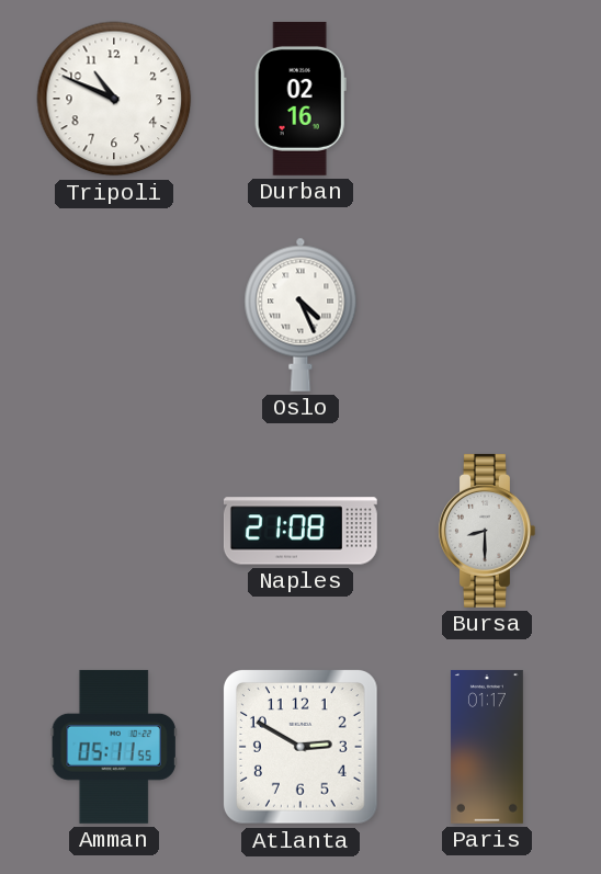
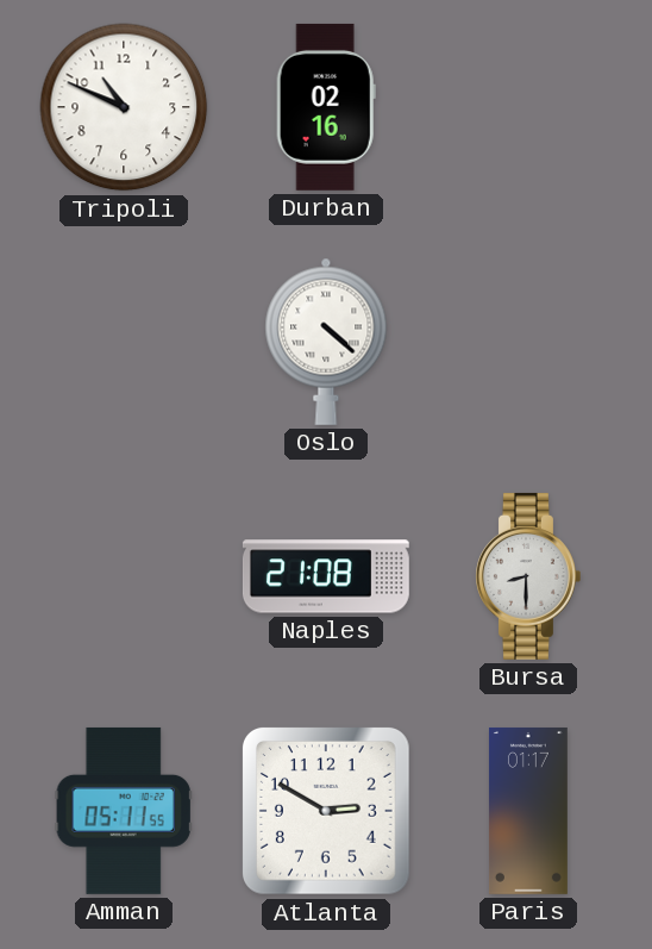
Oslo: 4:26 -> 4:22
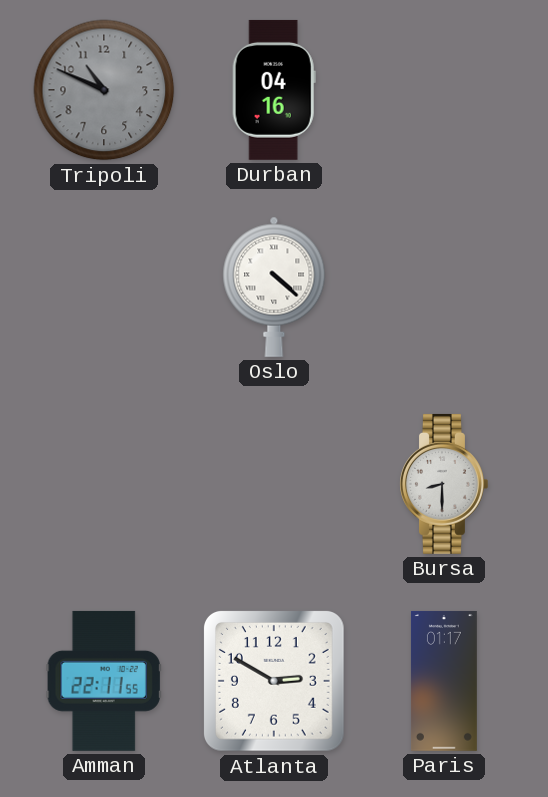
Tripoli dial: white -> grey
Durban: 02:16 -> 04:16
Naples: 21:08 -> none
Amman: 05:11 -> 22:11
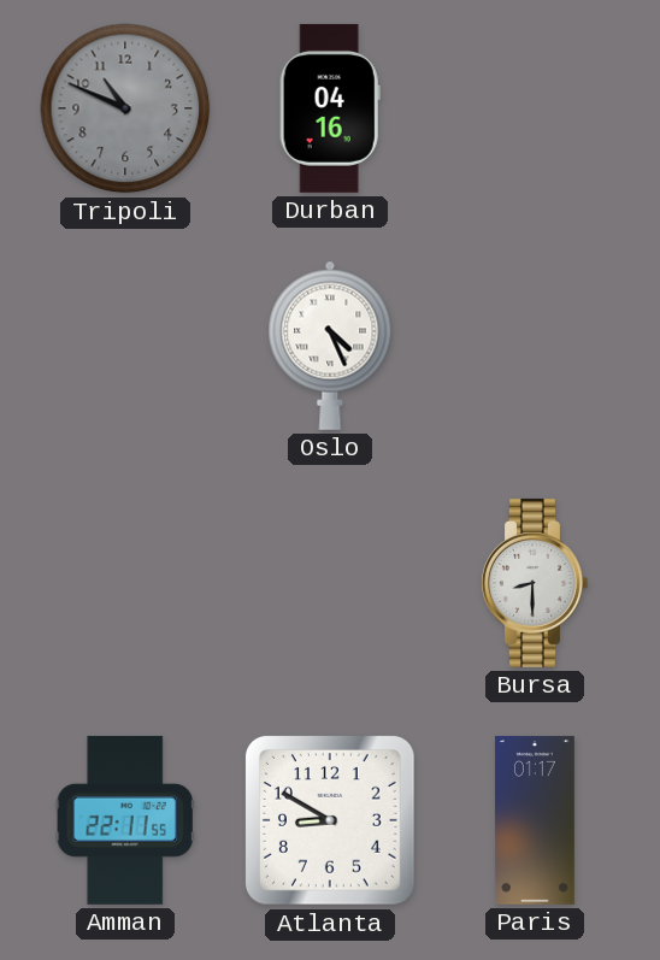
Oslo: 4:22 -> 4:26
Atlanta: 2:50 -> 8:50
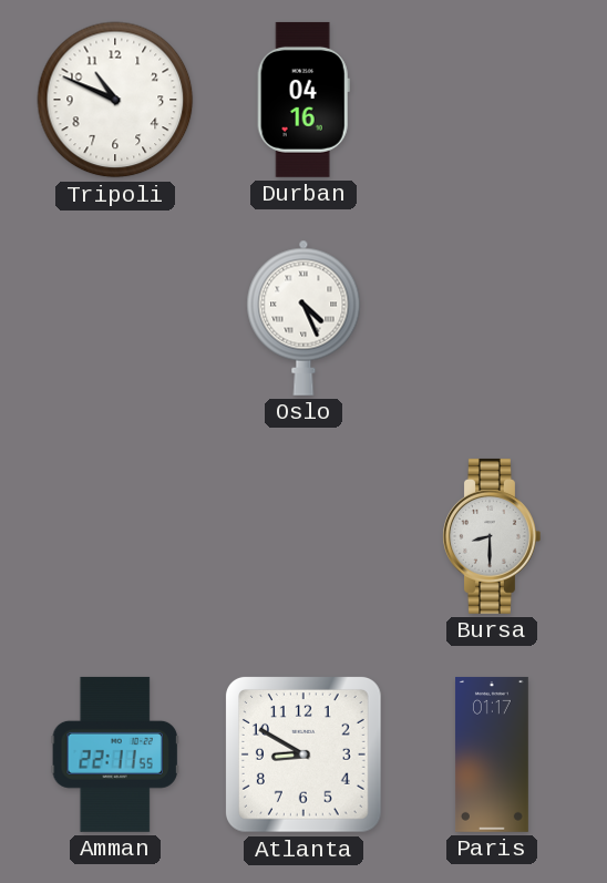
Tripoli dial: grey -> white
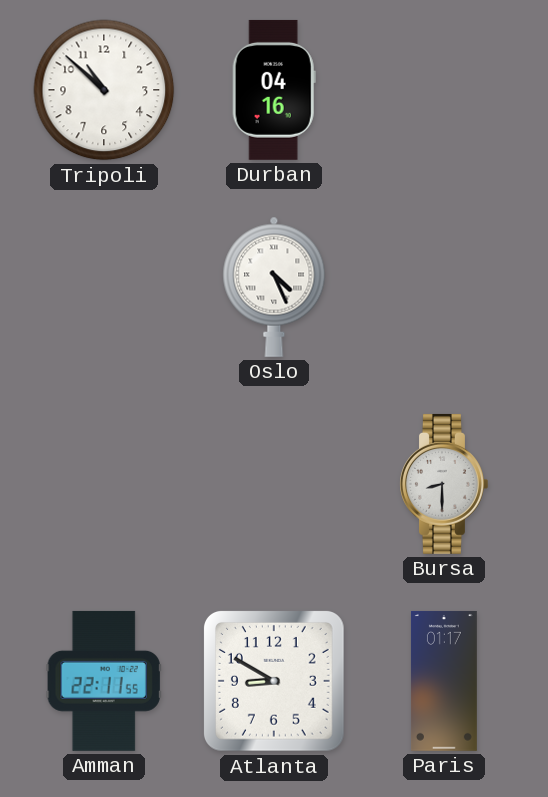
Tripoli: 10:49 -> 10:52
